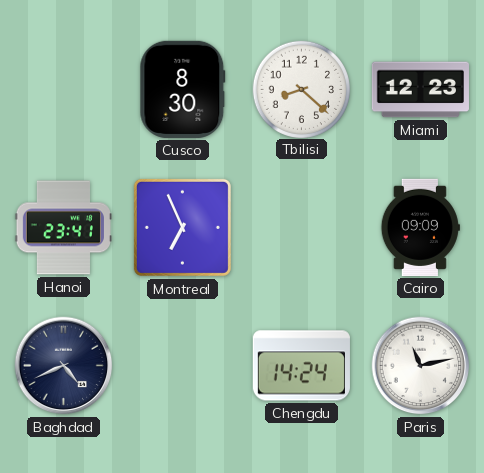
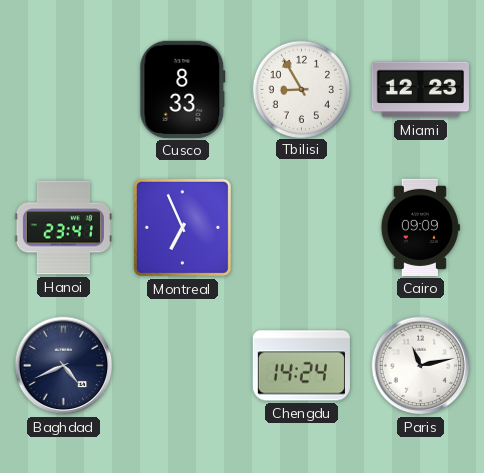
Cusco: 8:30 -> 8:33
Tbilisi: 8:22 -> 8:55
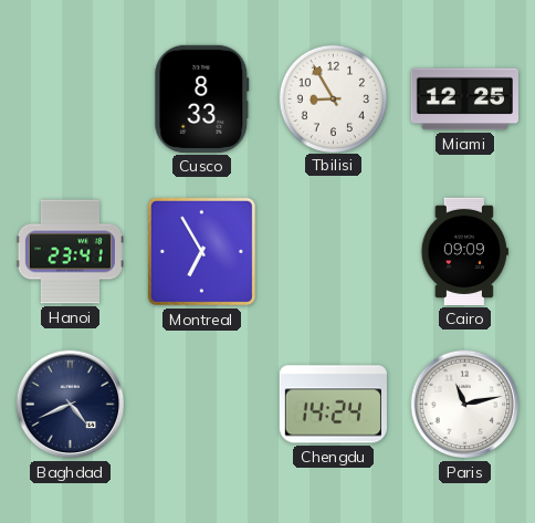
Miami: 12:23 -> 12:25
Montreal: 6:56 -> 6:55
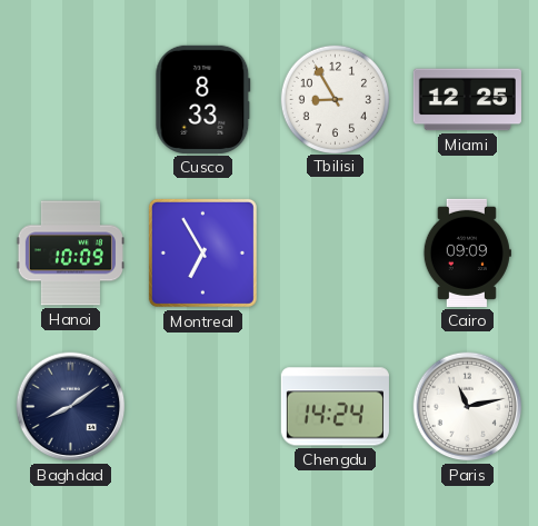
Hanoi: 23:41 -> 10:09
Baghdad: 4:41 -> 8:09
